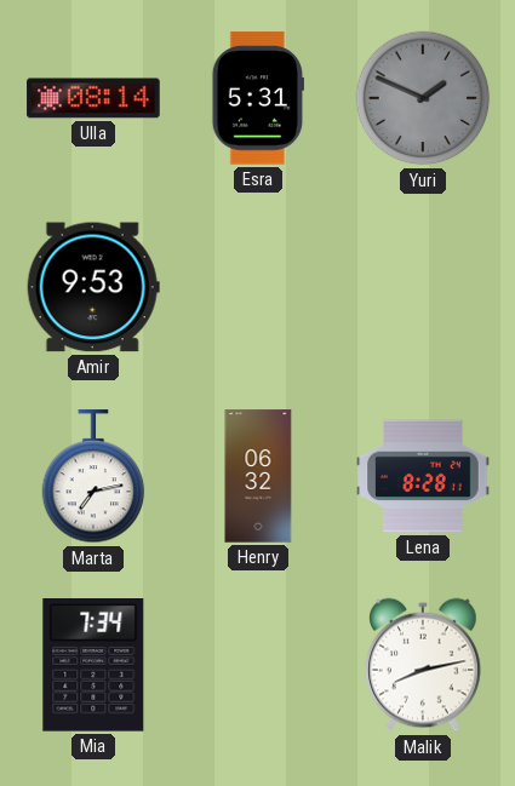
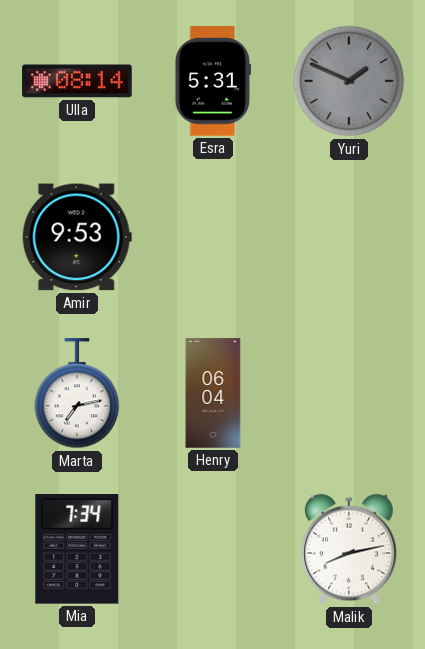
Henry: 06:32 -> 06:04
Lena: 8:28 -> none
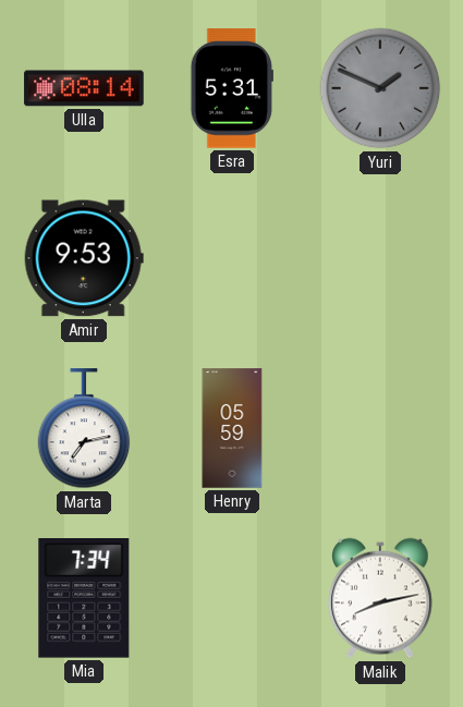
Henry: 06:04 -> 05:59
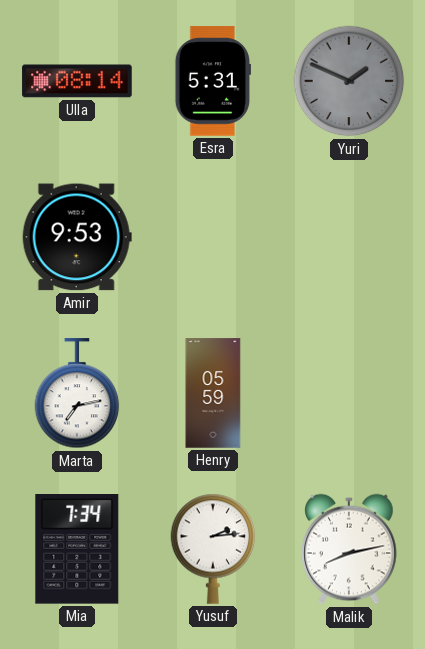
Yusuf: none -> 2:14
